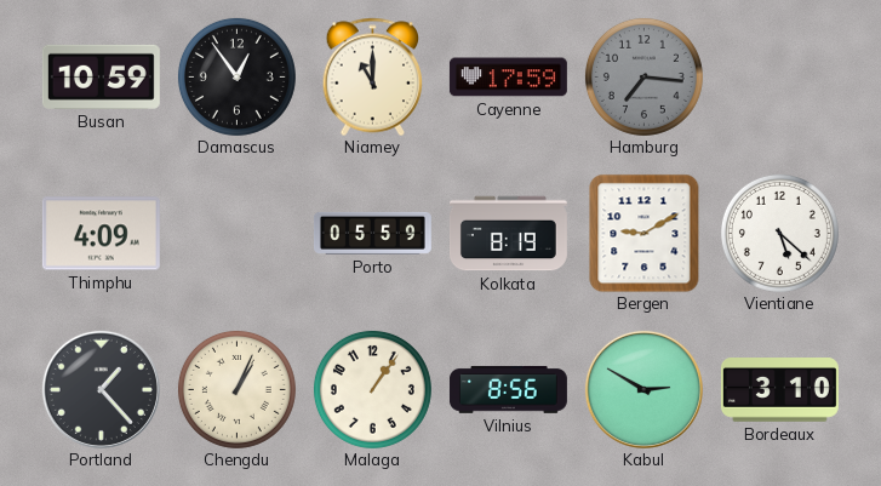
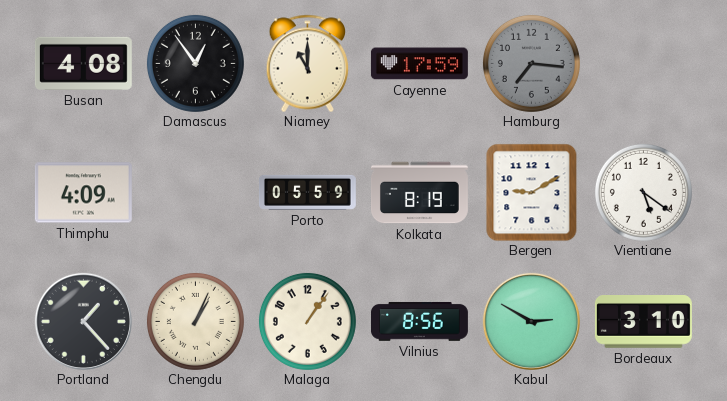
Busan: 10:59 -> 4:08
Vientiane: 5:22 -> 5:21
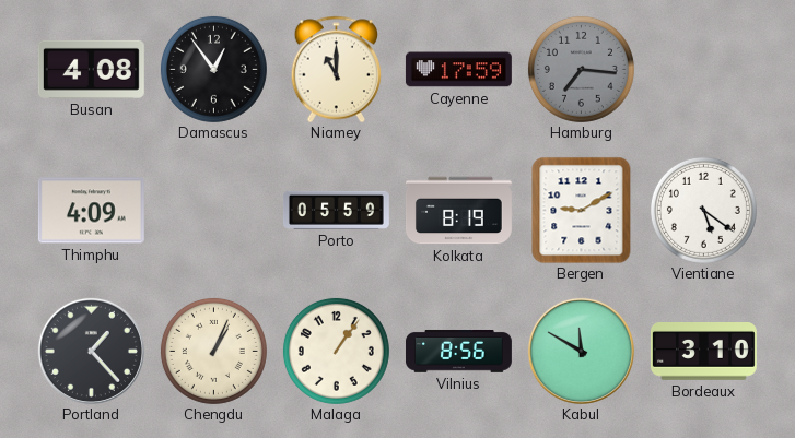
Kabul: 2:50 -> 11:50
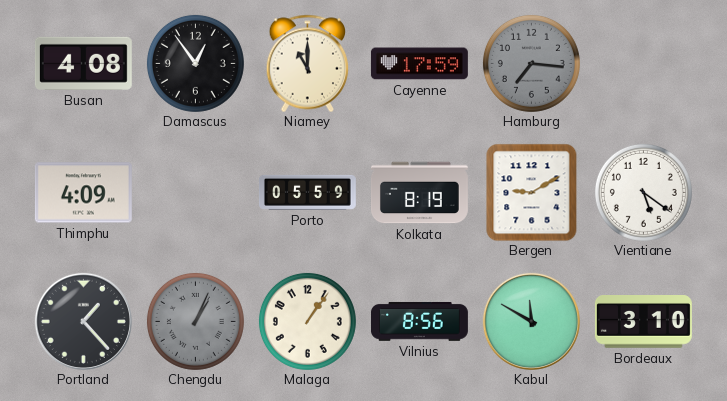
Chengdu dial: cream -> grey
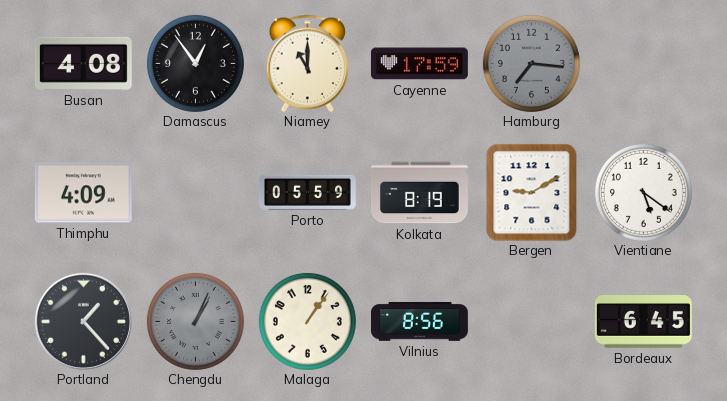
Kabul: 11:50 -> none
Bordeaux: 3:10 -> 6:45
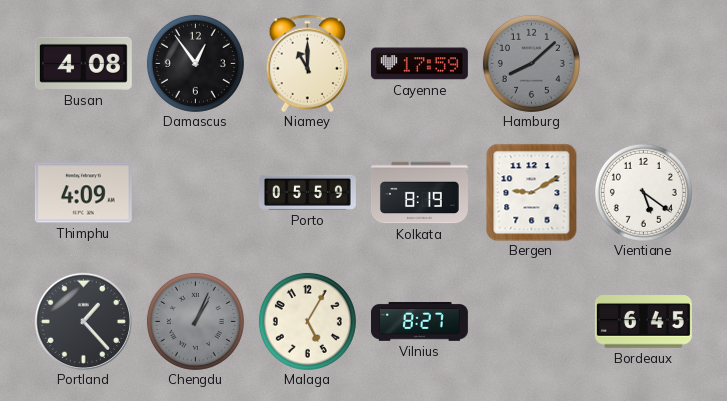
Hamburg: 7:16 -> 8:08
Malaga: 1:06 -> 5:05
Vilnius: 8:56 -> 8:27
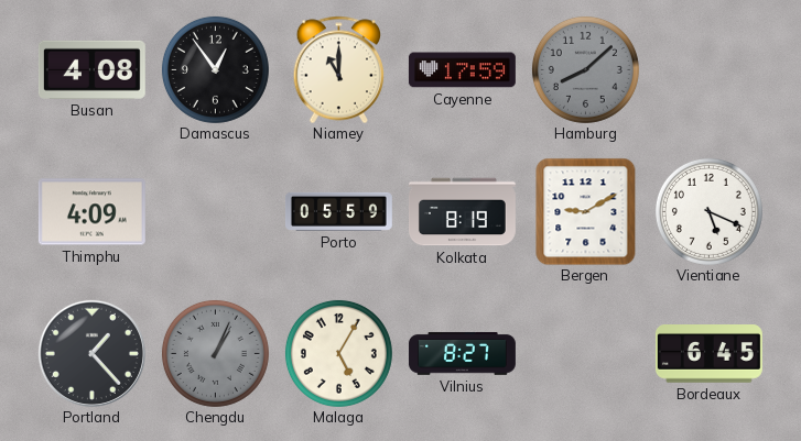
Vientiane: 5:21 -> 5:19
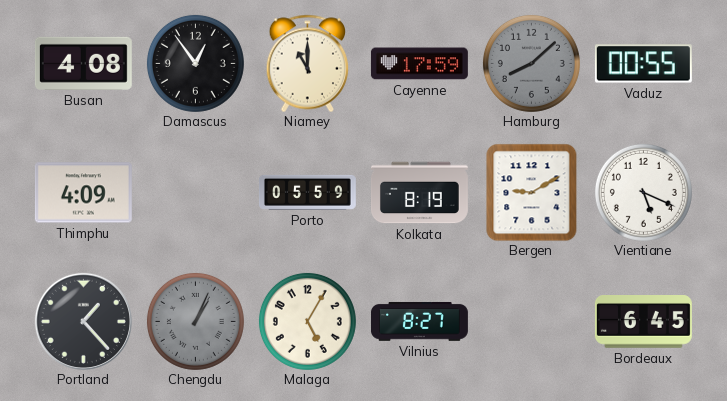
Vaduz: none -> 00:55
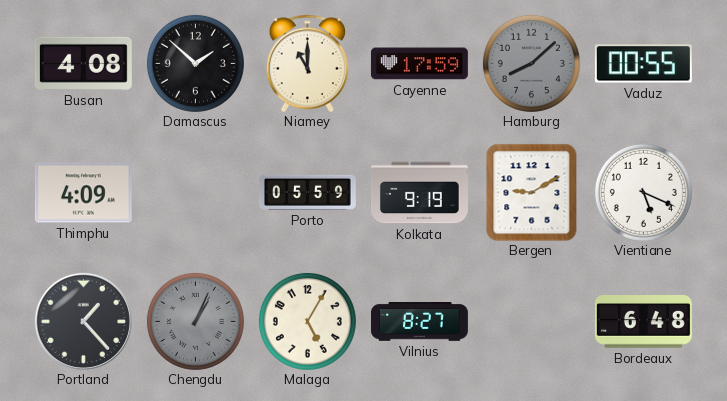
Damascus: 12:54 -> 1:52
Kolkata: 8:19 -> 9:19
Bordeaux: 6:45 -> 6:48
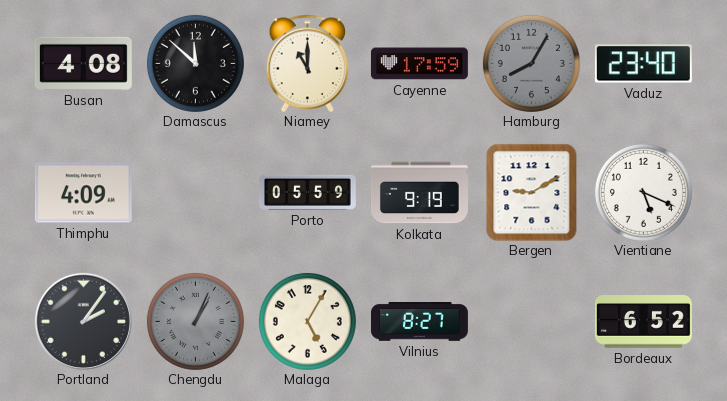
Damascus: 1:52 -> 11:52
Hamburg: 8:08 -> 8:05
Vaduz: 00:55 -> 23:40
Portland: 1:23 -> 2:06
Bordeaux: 6:48 -> 6:52
